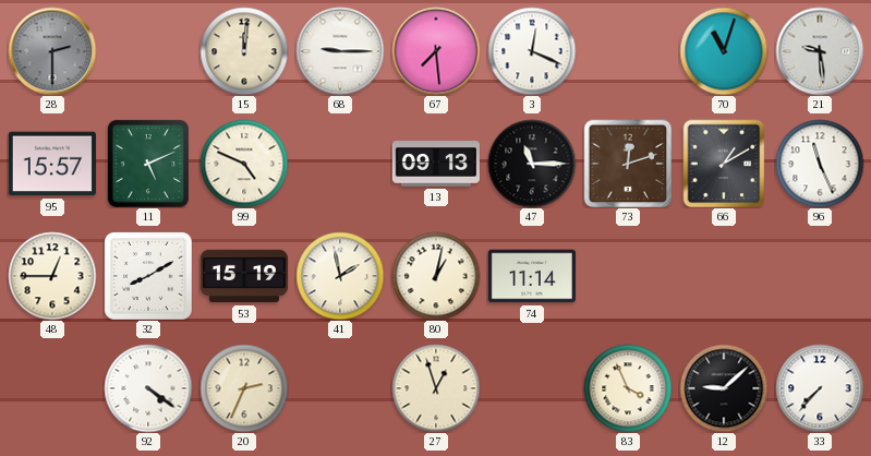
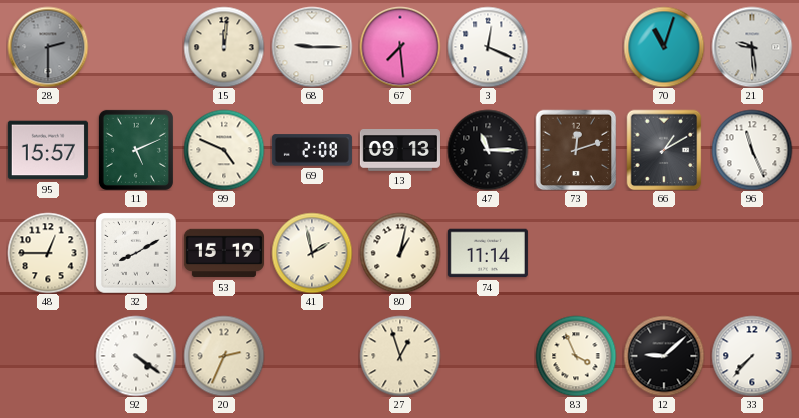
69: none -> 2:08
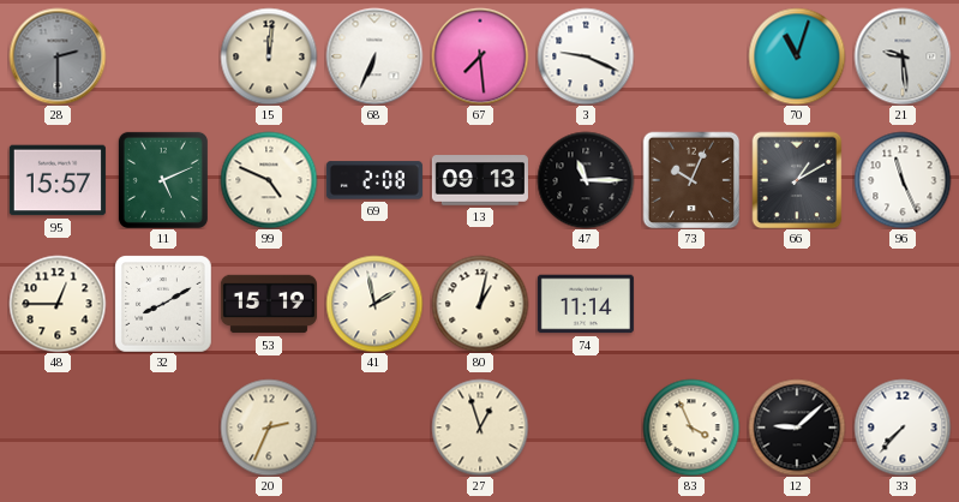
68: 9:15 -> 6:34
3: 12:19 -> 9:19
73: 12:12 -> 10:04
92: 4:21 -> none
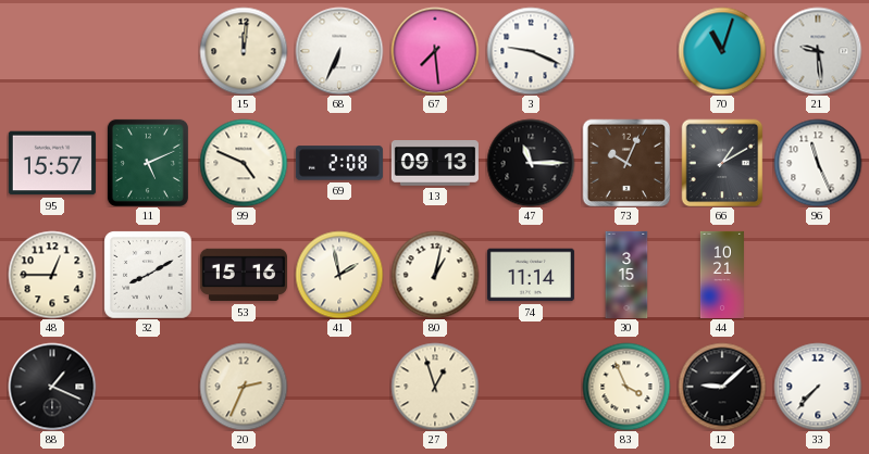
28: 2:30 -> none
53: 15:19 -> 15:16
30: none -> 3:15
44: none -> 10:21
88: none -> 1:19
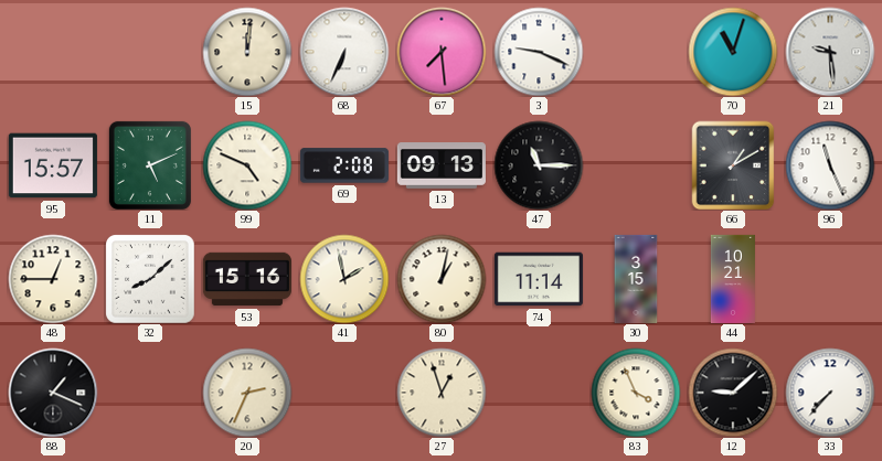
73: 10:04 -> none
32: 8:10 -> 8:08
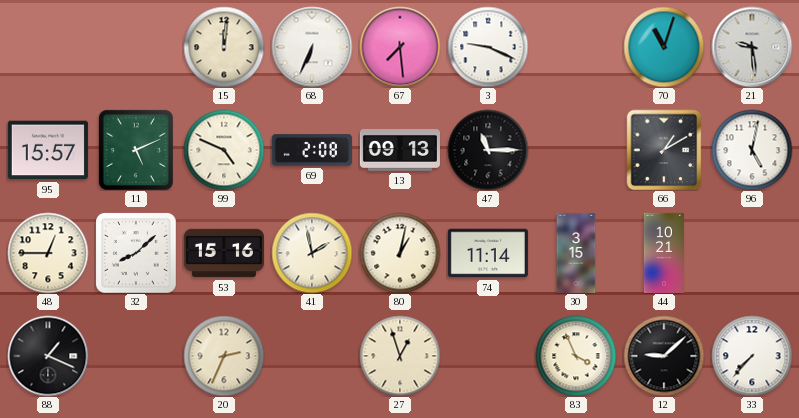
96: 11:26 -> 5:02
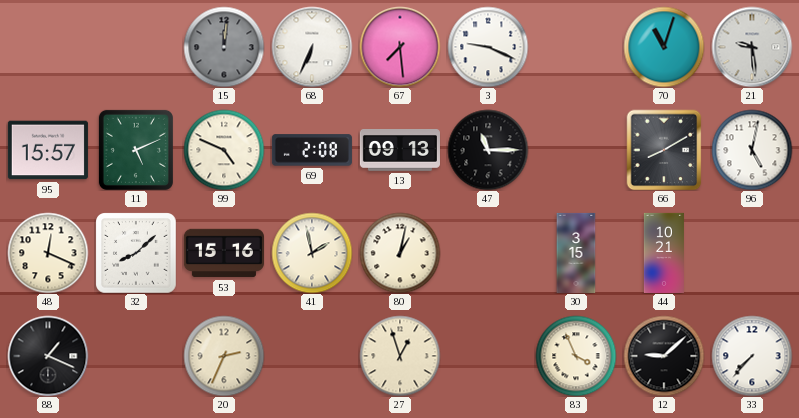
15 dial: cream -> grey
66: 1:10 -> 8:10
48: 12:45 -> 12:19
74: 11:14 -> none
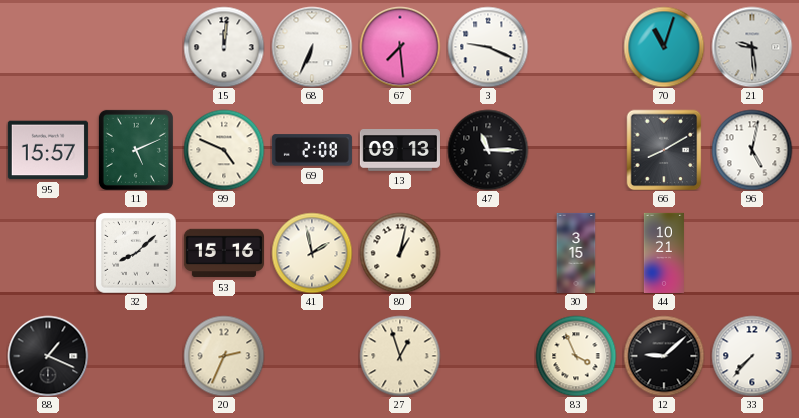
15 dial: grey -> white
48: 12:19 -> none
